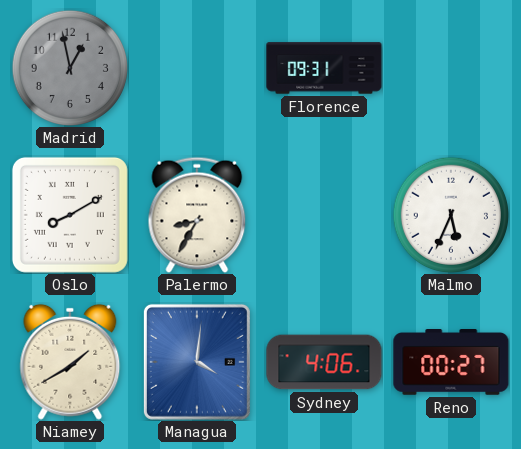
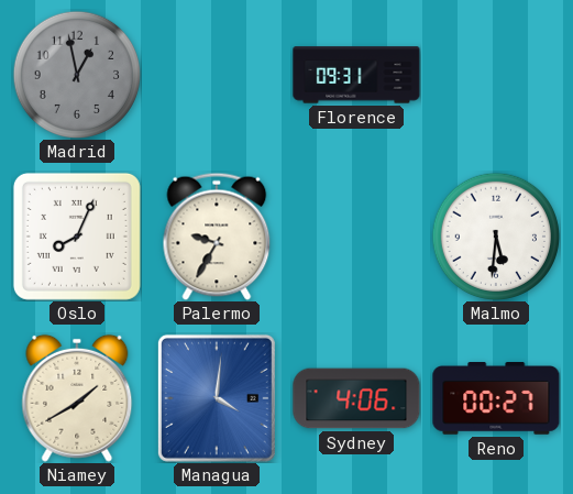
Oslo: 8:10 -> 8:04
Palermo: 8:35 -> 9:35
Malmo: 5:34 -> 5:31
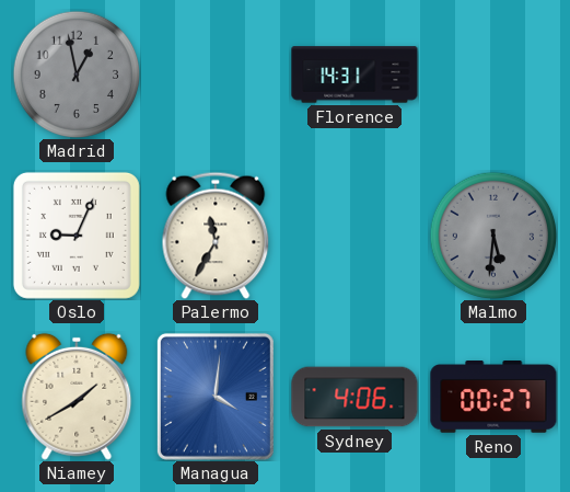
Florence: 09:31 -> 14:31
Oslo: 8:04 -> 9:04
Palermo: 9:35 -> 11:35
Malmo dial: white -> grey
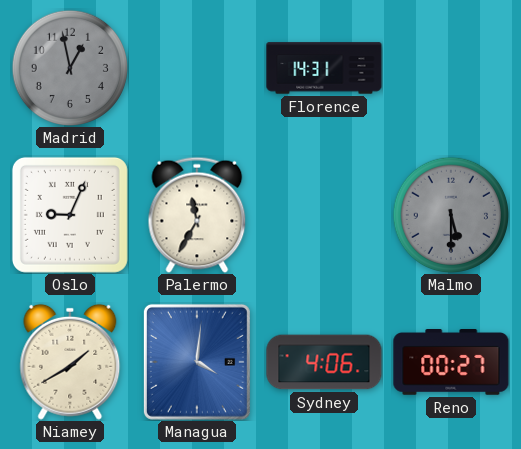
Malmo: 5:31 -> 5:30
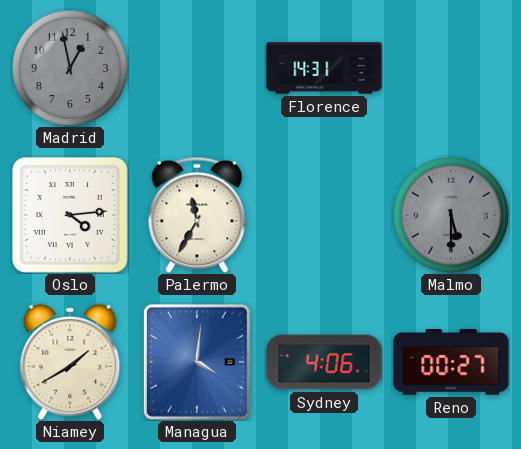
Oslo: 9:04 -> 4:14
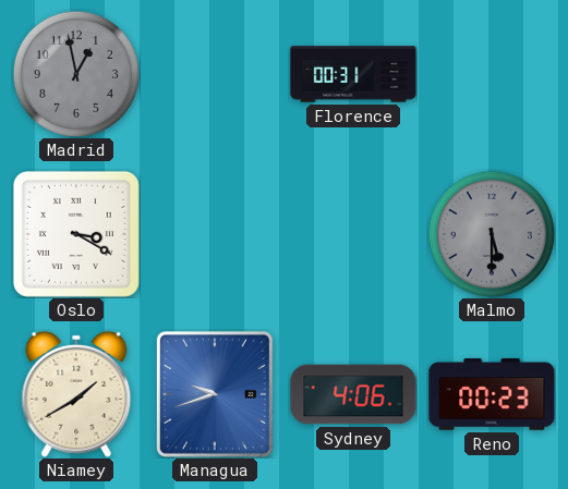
Florence: 14:31 -> 00:31
Oslo: 4:14 -> 3:20
Palermo: 11:35 -> none
Managua: 4:01 -> 9:42
Reno: 00:27 -> 00:23
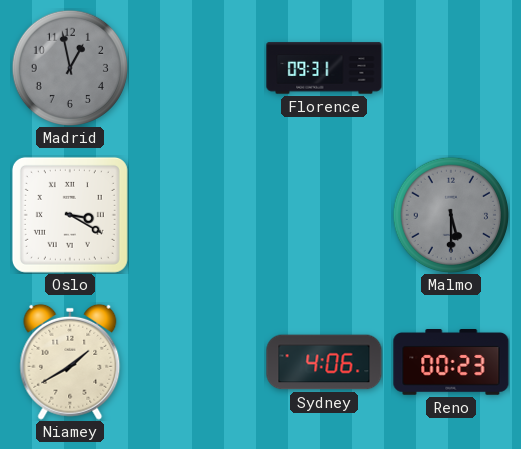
Florence: 00:31 -> 09:31
Managua: 9:42 -> none
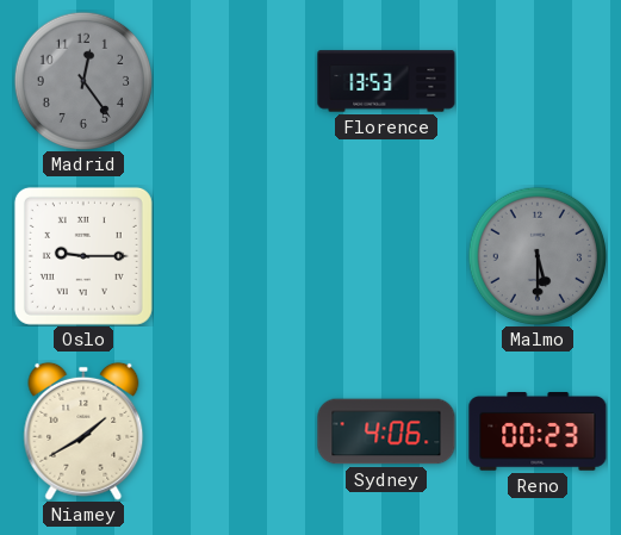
Madrid: 12:58 -> 12:24
Florence: 09:31 -> 13:53
Oslo: 3:20 -> 9:15
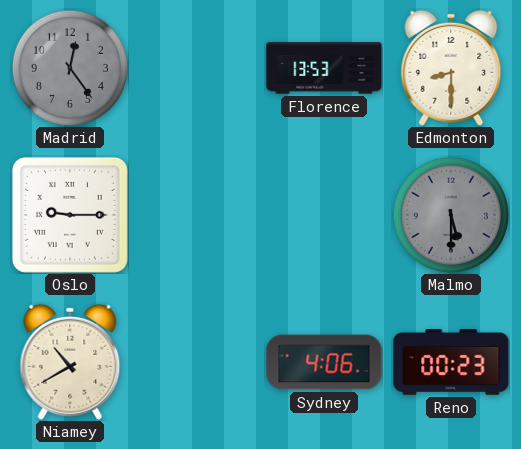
Edmonton: none -> 8:30
Niamey: 1:40 -> 10:40
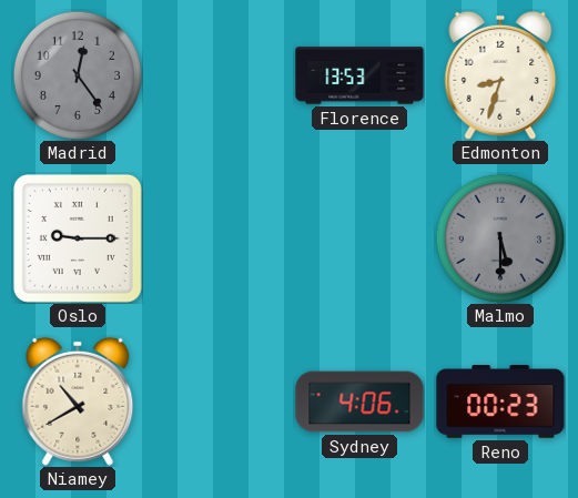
Edmonton: 8:30 -> 8:33
